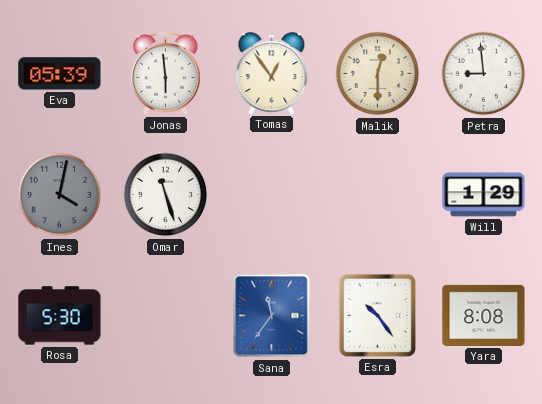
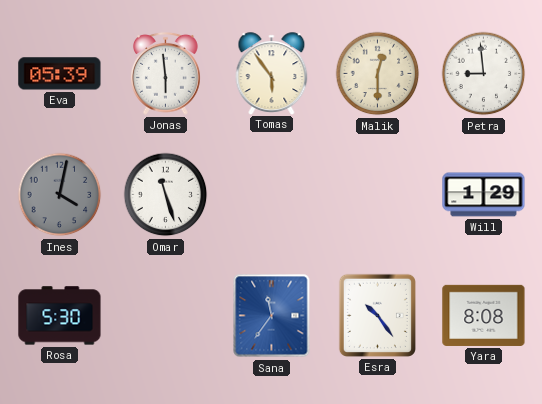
Tomas: 12:54 -> 5:54
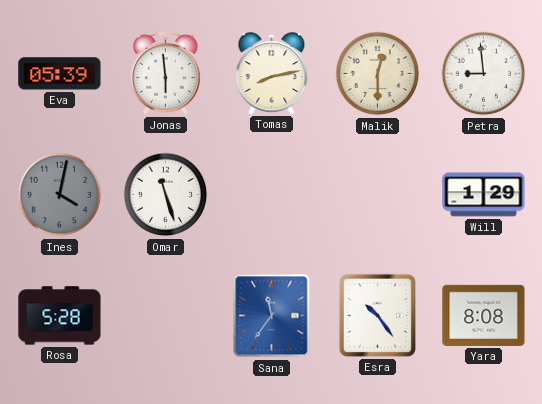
Tomas: 5:54 -> 8:13
Rosa: 5:30 -> 5:28
